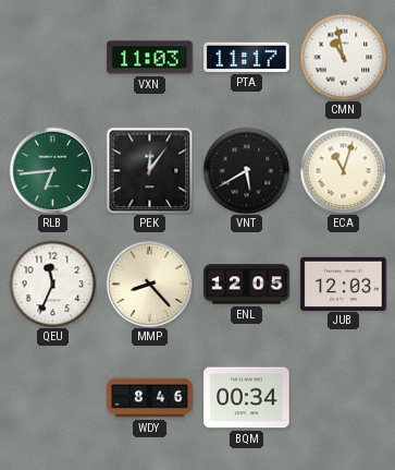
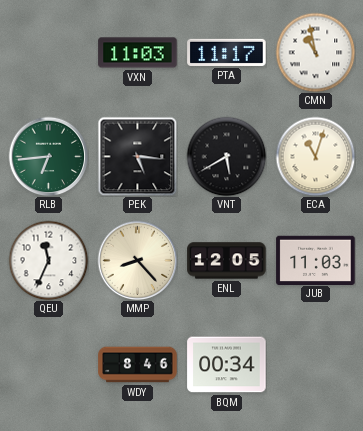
PEK: 12:06 -> 5:16
JUB: 12:03 -> 11:03
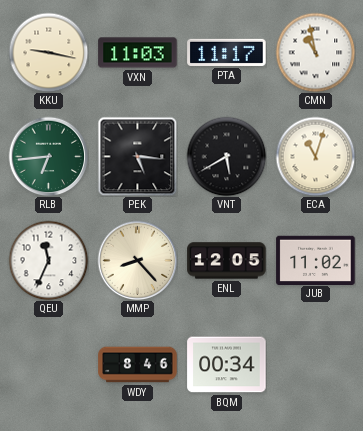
KKU: none -> 9:17
JUB: 11:03 -> 11:02
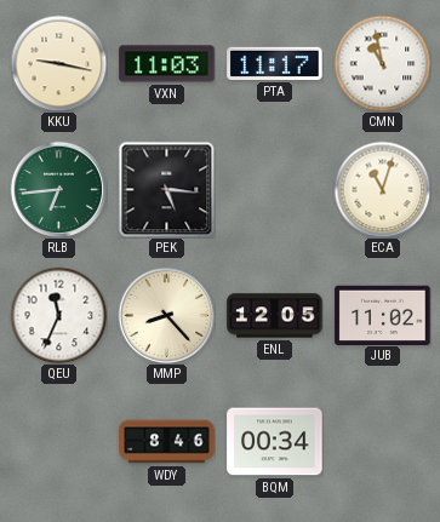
VNT: 5:40 -> none
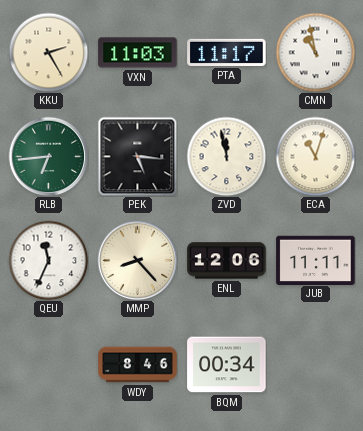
KKU: 9:17 -> 2:25
ZVD: none -> 11:58
ENL: 12:05 -> 12:06
JUB: 11:02 -> 11:11
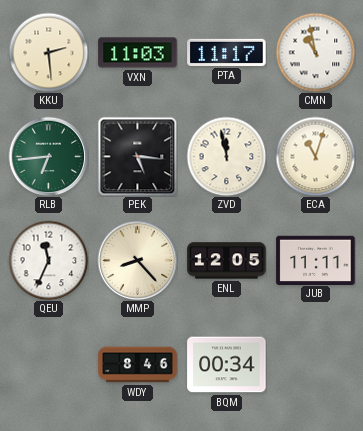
KKU: 2:25 -> 2:29
ENL: 12:06 -> 12:05
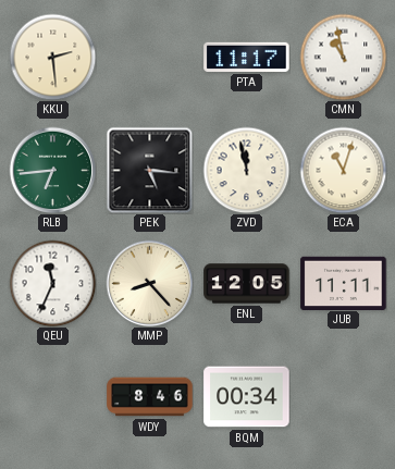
VXN: 11:03 -> none
